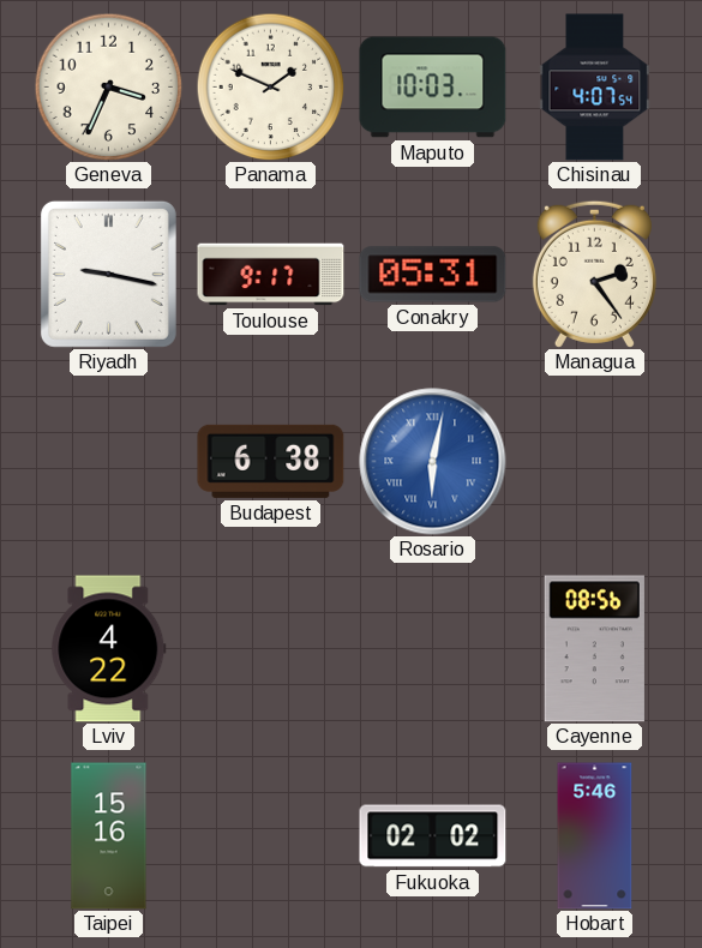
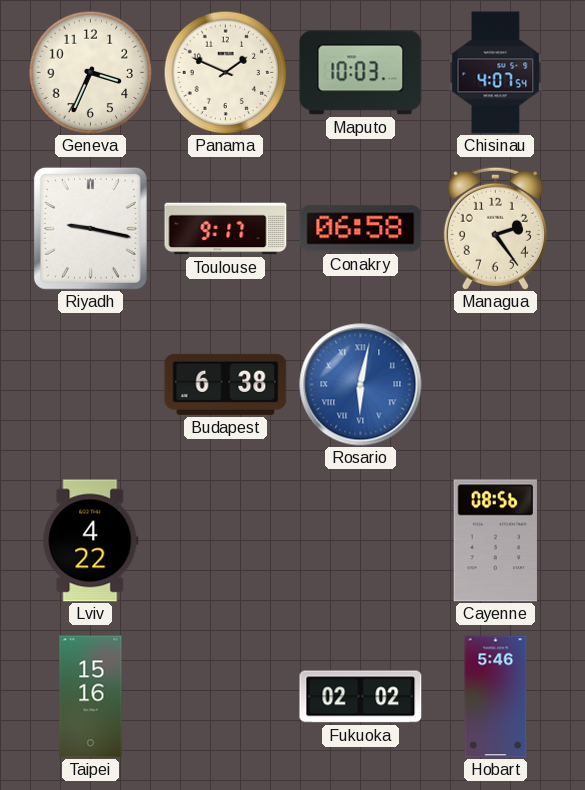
Conakry: 05:31 -> 06:58
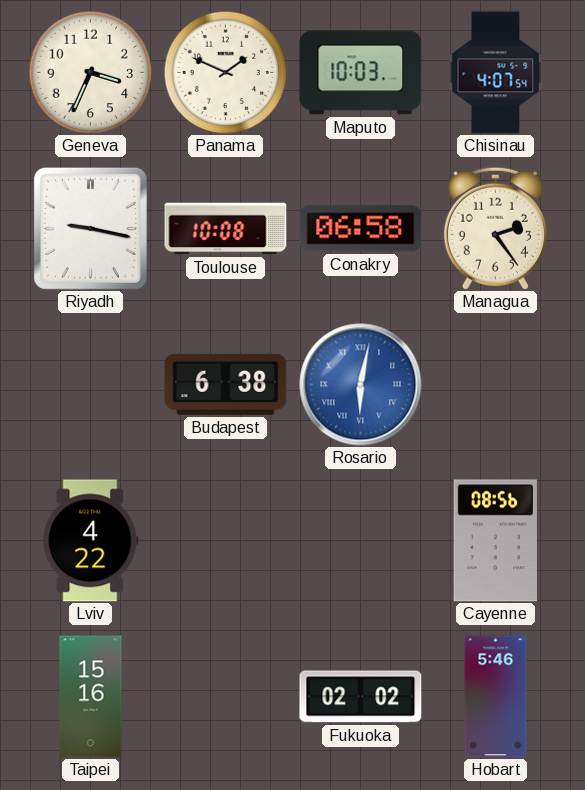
Toulouse: 9:17 -> 10:08
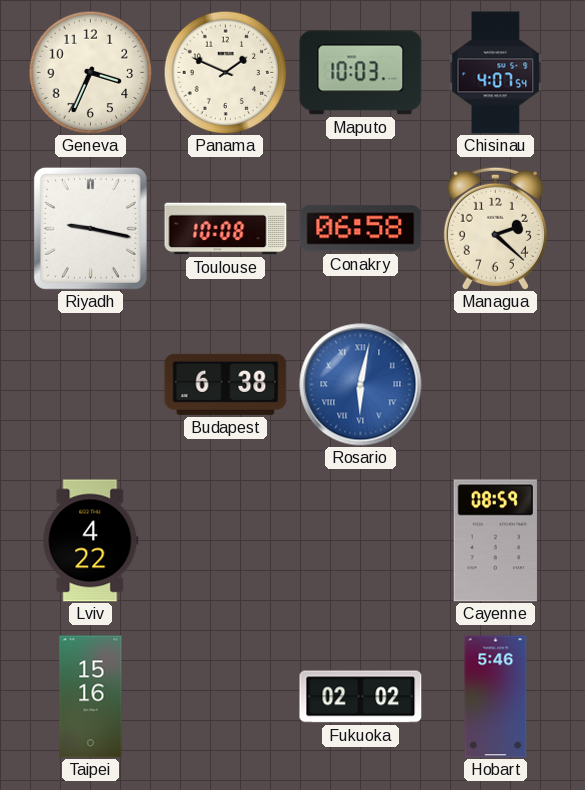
Managua: 2:24 -> 2:22
Cayenne: 08:56 -> 08:59
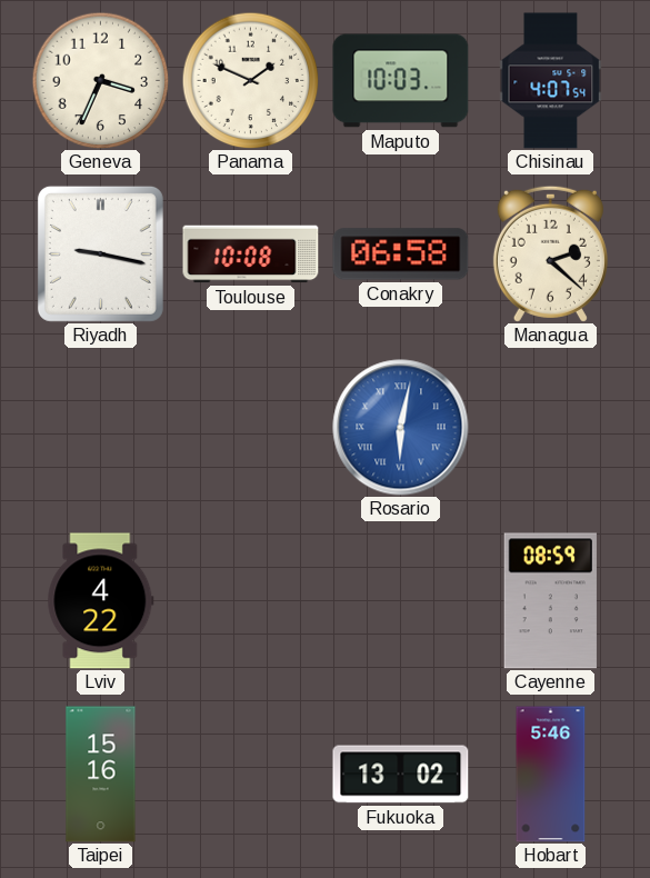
Budapest: 6:38 -> none
Fukuoka: 02:02 -> 13:02
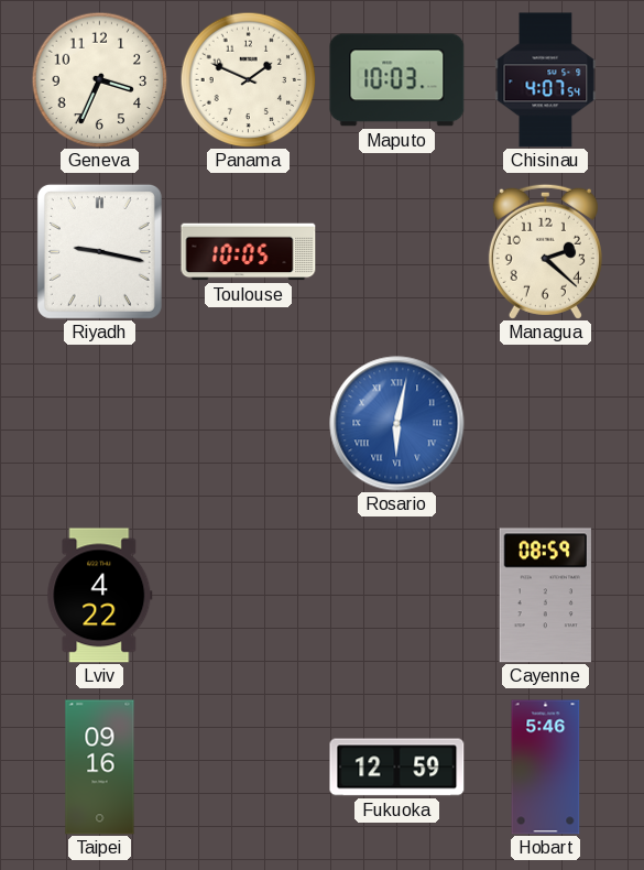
Toulouse: 10:08 -> 10:05
Conakry: 06:58 -> none
Taipei: 15:16 -> 09:16
Fukuoka: 13:02 -> 12:59
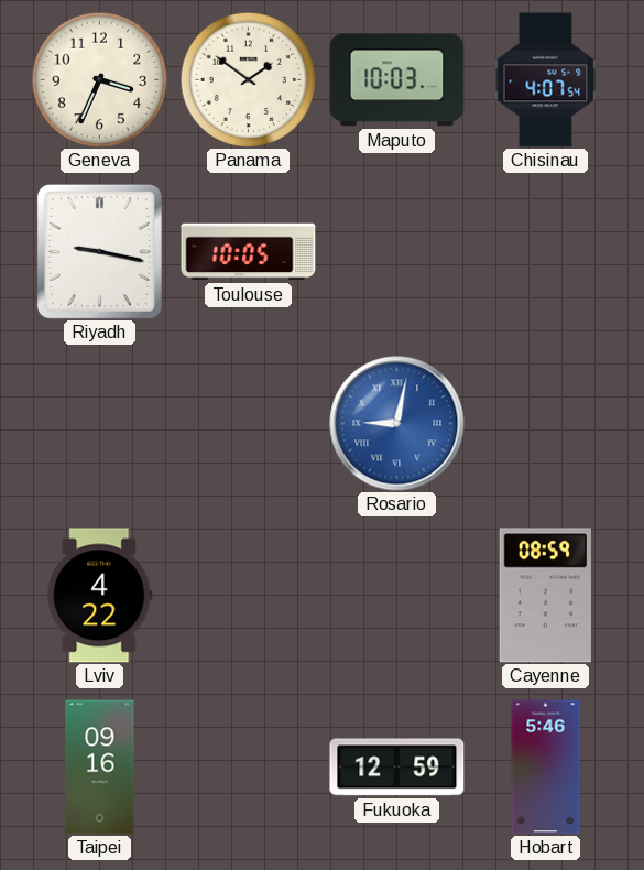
Panama: 1:49 -> 1:51
Managua: 2:22 -> none
Rosario: 6:02 -> 9:02
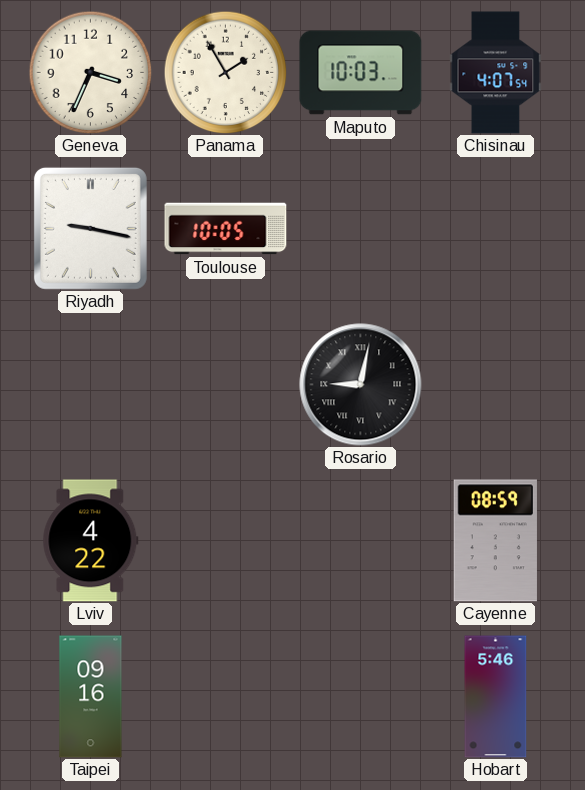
Panama: 1:51 -> 1:55
Rosario dial: blue -> black
Fukuoka: 12:59 -> none
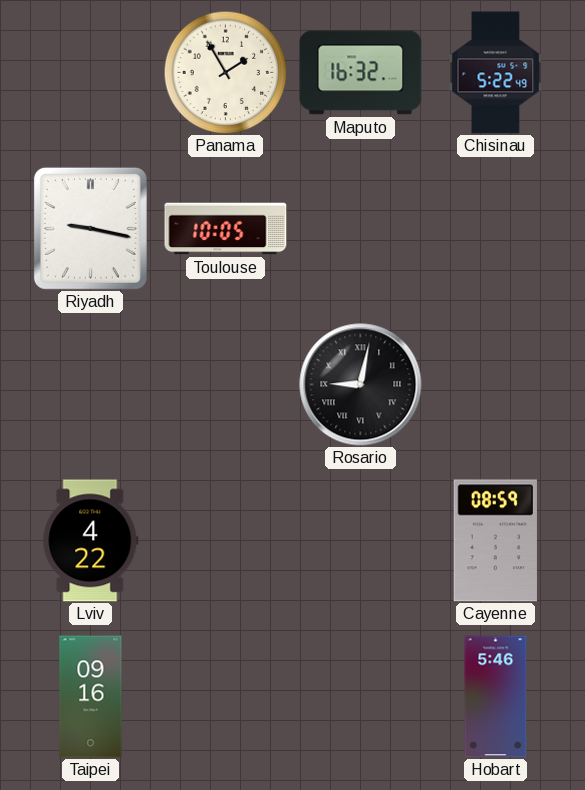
Geneva: 3:34 -> none
Maputo: 10:03 -> 16:32
Chisinau: 4:07 -> 5:22
